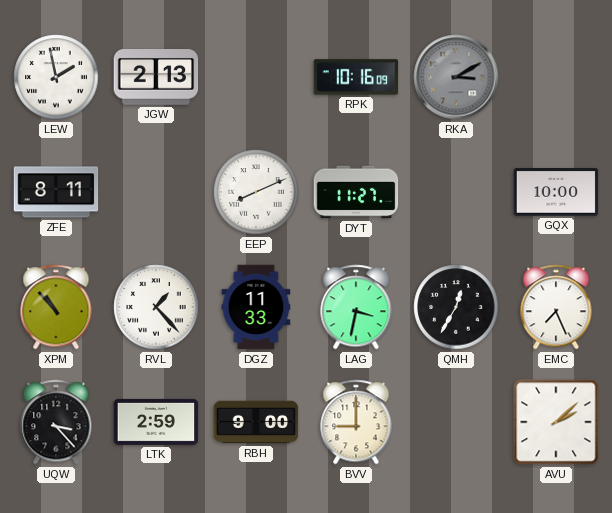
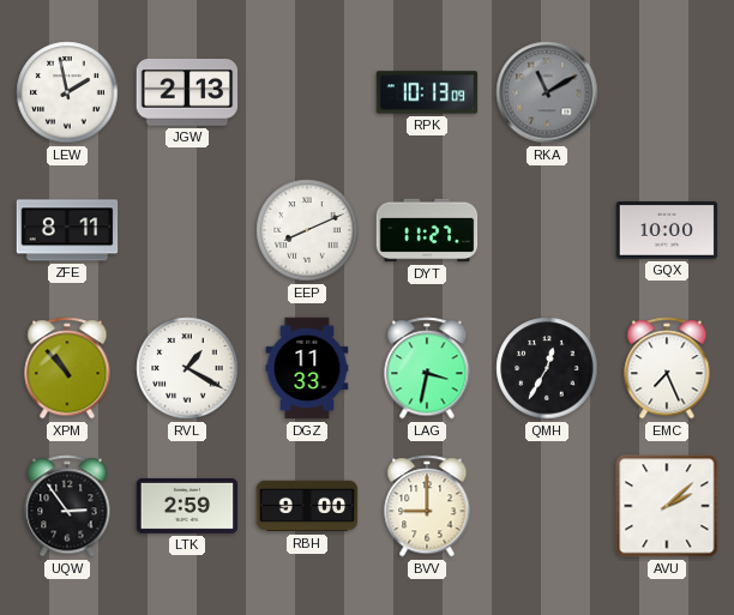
RPK: 10:16 -> 10:13
RKA: 3:10 -> 11:10
RVL: 1:23 -> 1:20
UQW: 3:23 -> 2:54
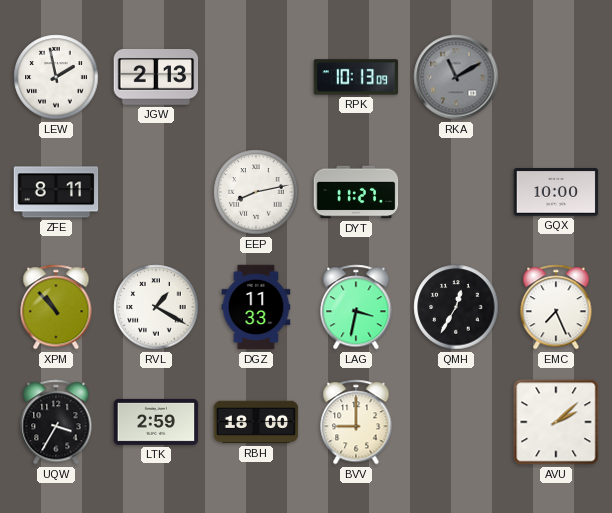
EEP: 8:11 -> 8:13
UQW: 2:54 -> 3:35
RBH: 9:00 -> 18:00
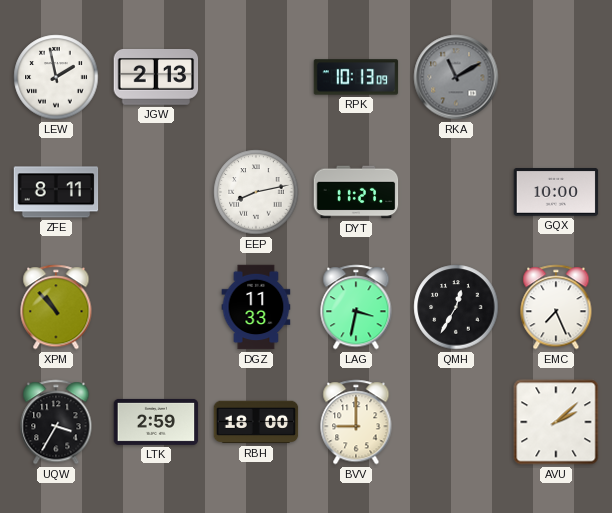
RVL: 1:20 -> none
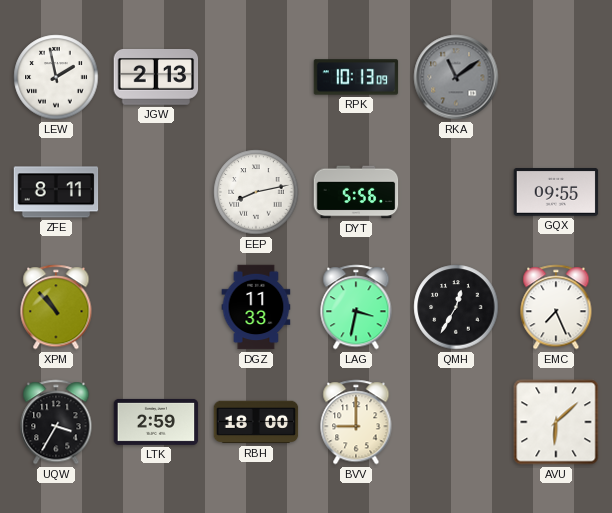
RKA: 11:10 -> 11:09
DYT: 11:27 -> 5:56
GQX: 10:00 -> 09:55
AVU: 2:08 -> 6:08
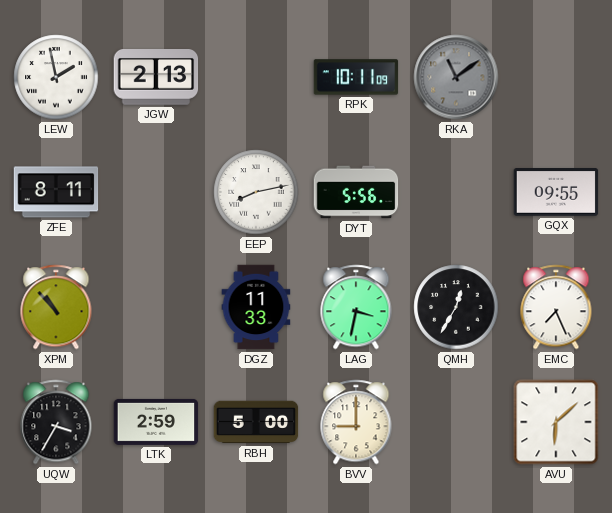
RPK: 10:13 -> 10:11
RBH: 18:00 -> 5:00
